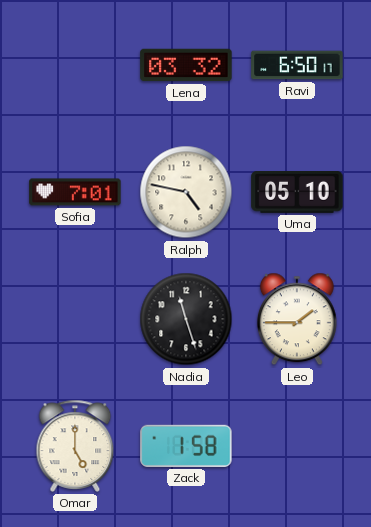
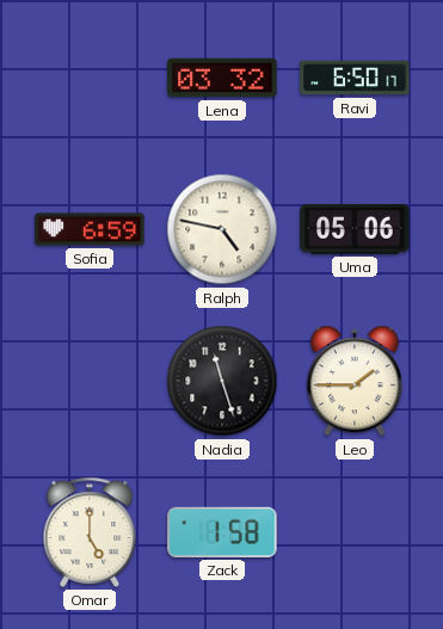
Sofia: 7:01 -> 6:59
Uma: 05:10 -> 05:06
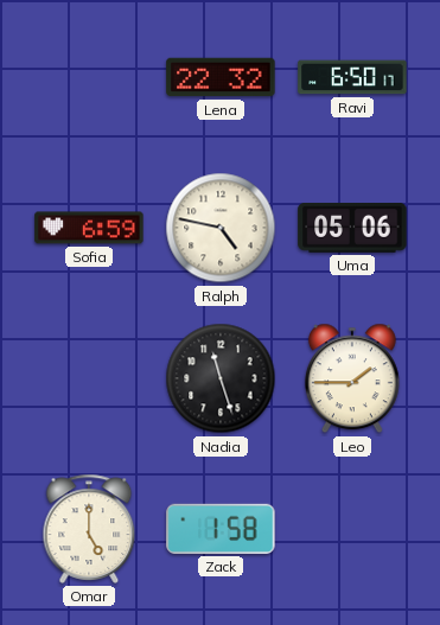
Lena: 03:32 -> 22:32
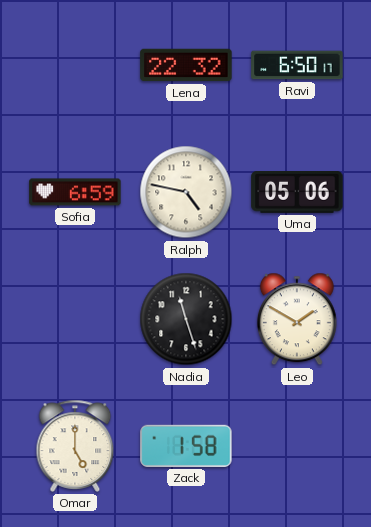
Leo: 1:45 -> 1:50
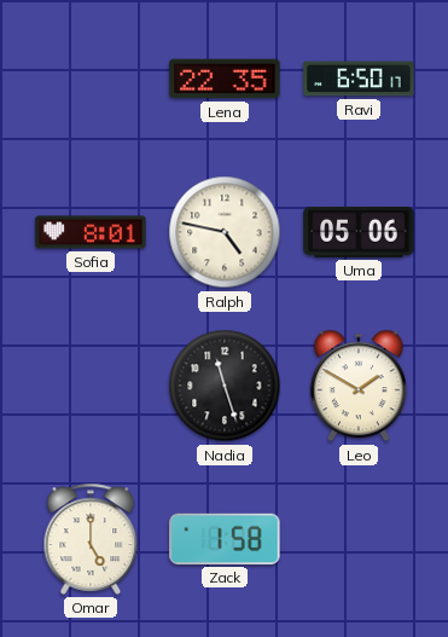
Lena: 22:32 -> 22:35
Sofia: 6:59 -> 8:01
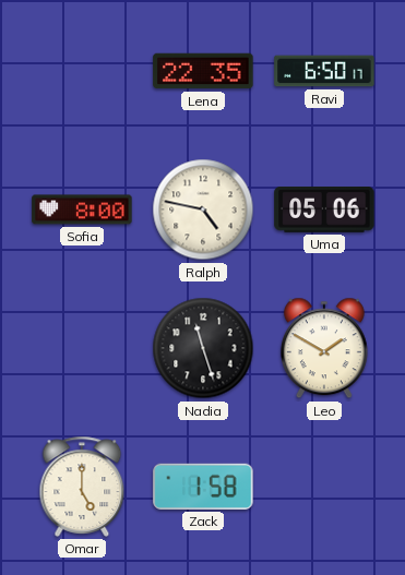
Sofia: 8:01 -> 8:00
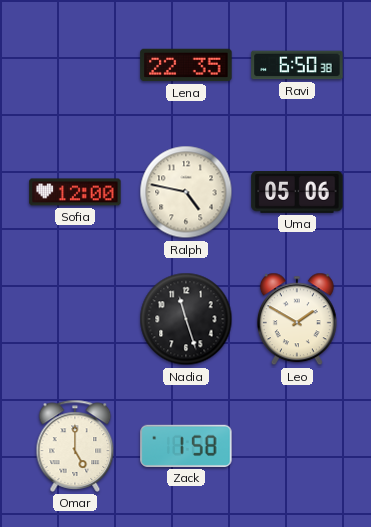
Ravi: 6:50:17 -> 6:50:38
Sofia: 8:00 -> 12:00
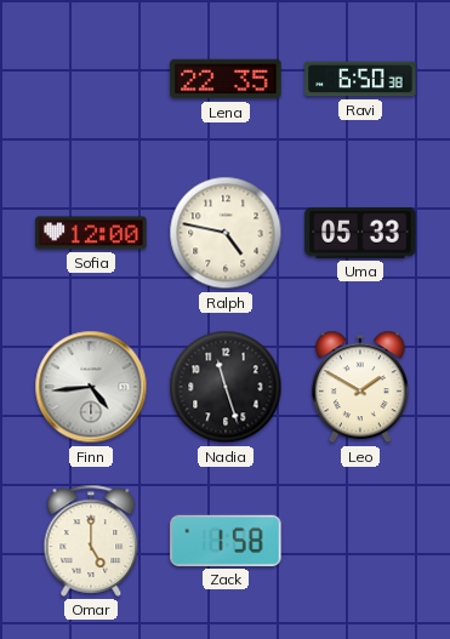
Uma: 05:06 -> 05:33
Finn: none -> 4:44
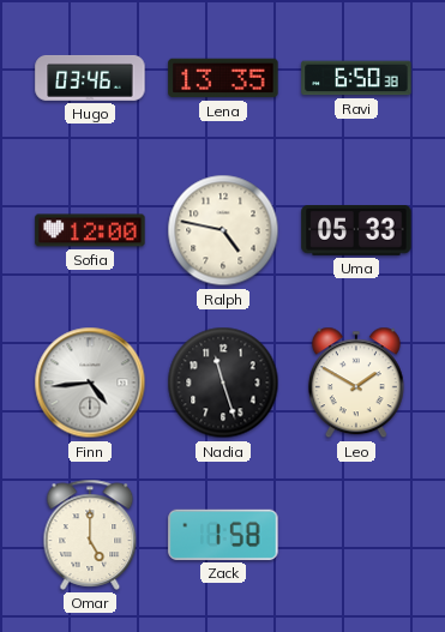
Hugo: none -> 03:46
Lena: 22:35 -> 13:35
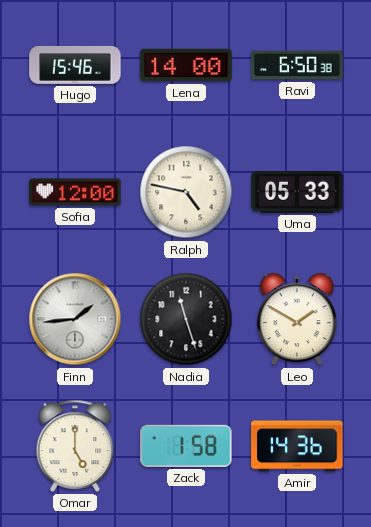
Hugo: 03:46 -> 15:46
Lena: 13:35 -> 14:00
Finn: 4:44 -> 1:44
Amir: none -> 14:36
